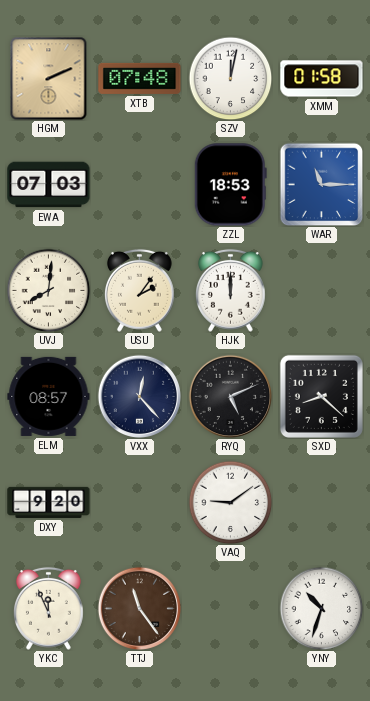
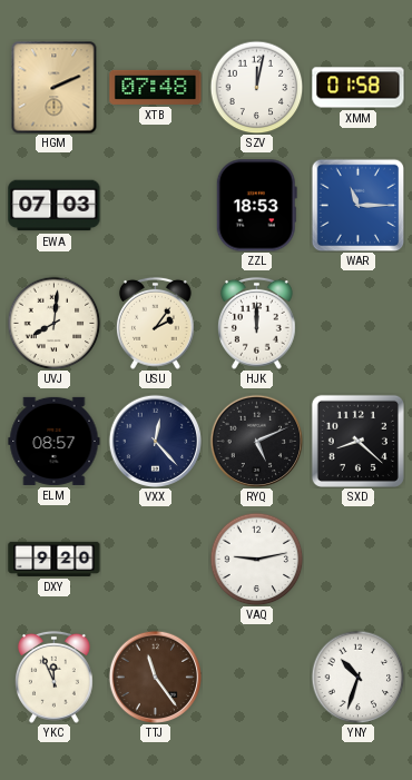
VAQ: 9:09 -> 9:13
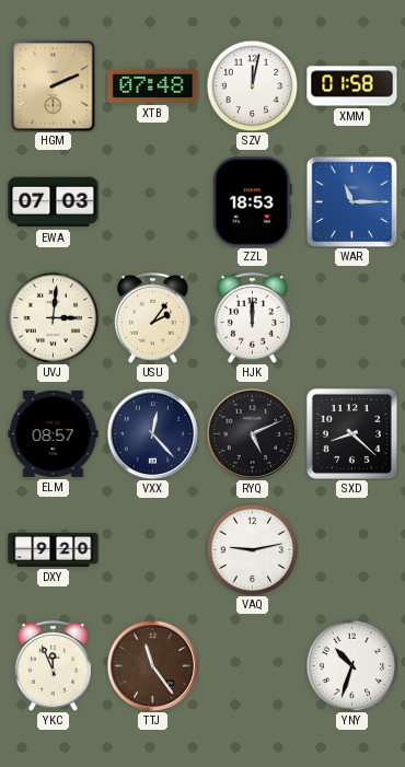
UVJ: 8:01 -> 3:01
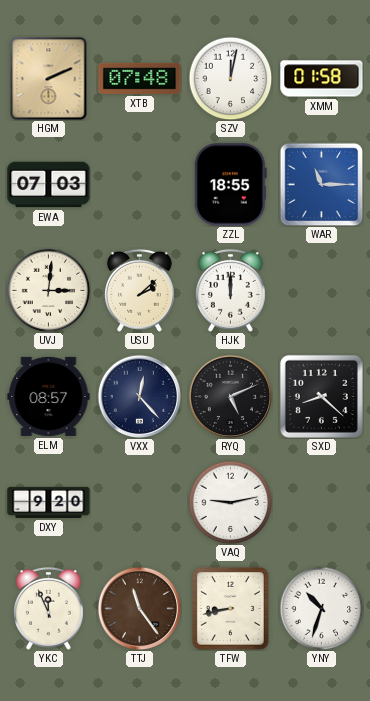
ZZL: 18:53 -> 18:55
USU: 2:06 -> 2:08
TFW: none -> 8:43
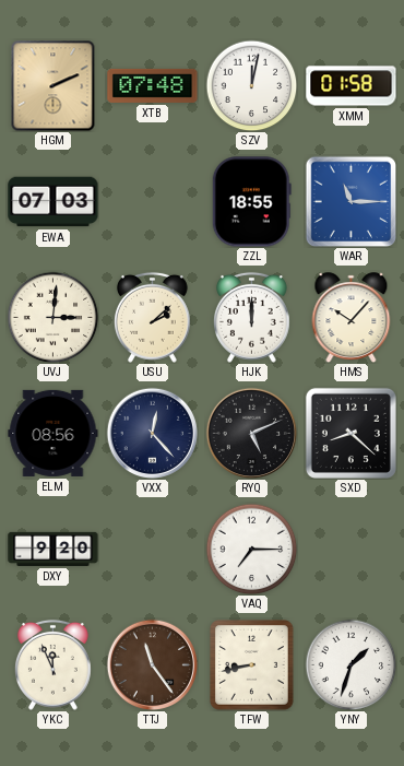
HMS: none -> 10:07
ELM: 08:57 -> 08:56
VAQ: 9:13 -> 7:15
YNY: 10:33 -> 1:33
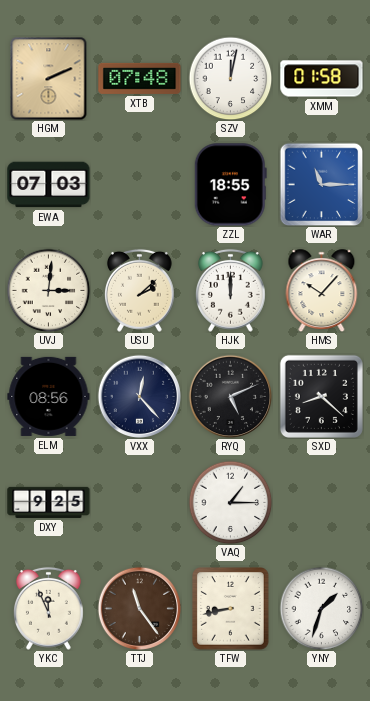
DXY: 9:20 -> 9:25
VAQ: 7:15 -> 1:15
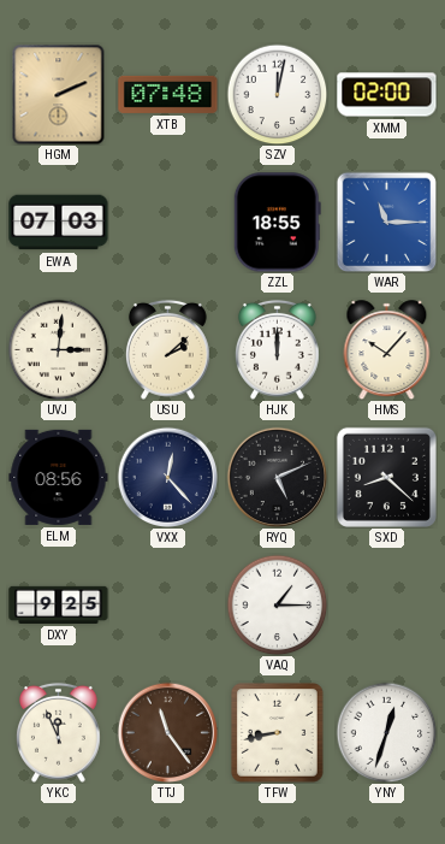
XMM: 01:58 -> 02:00
YNY: 1:33 -> 12:33
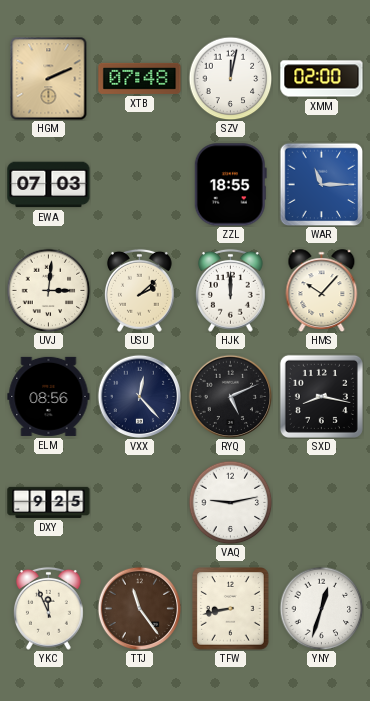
SXD: 8:22 -> 8:17
VAQ: 1:15 -> 9:13
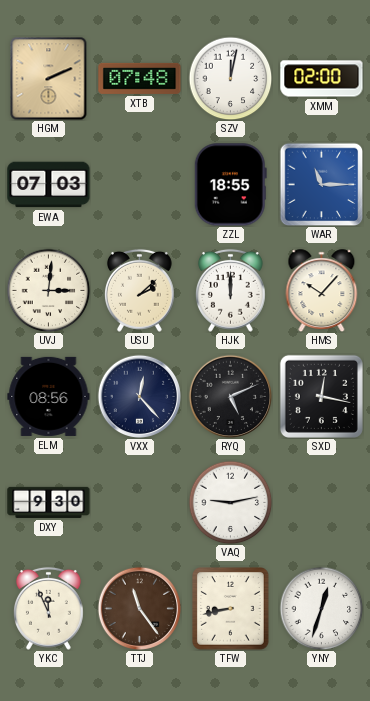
SXD: 8:17 -> 12:17
DXY: 9:25 -> 9:30
